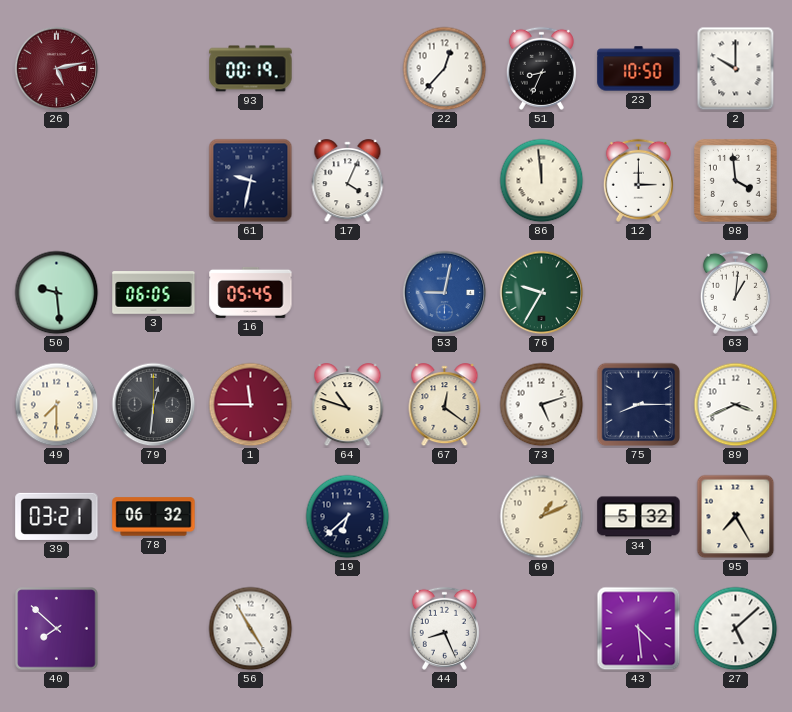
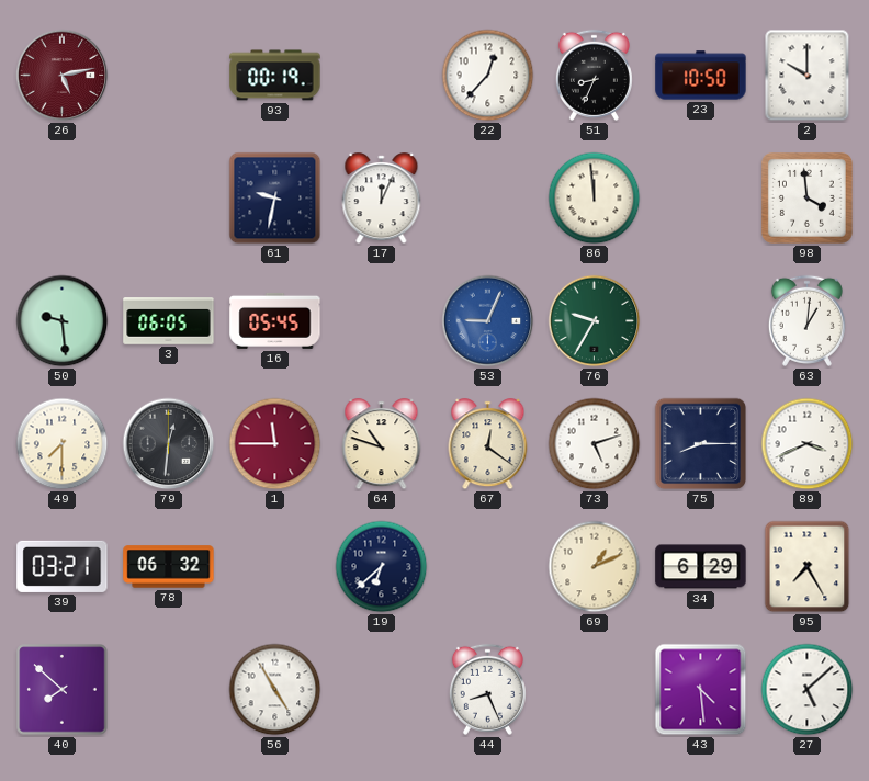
17: 4:04 -> 12:04
12: 3:00 -> none
53: 9:02 -> 9:04
34: 5:32 -> 6:29
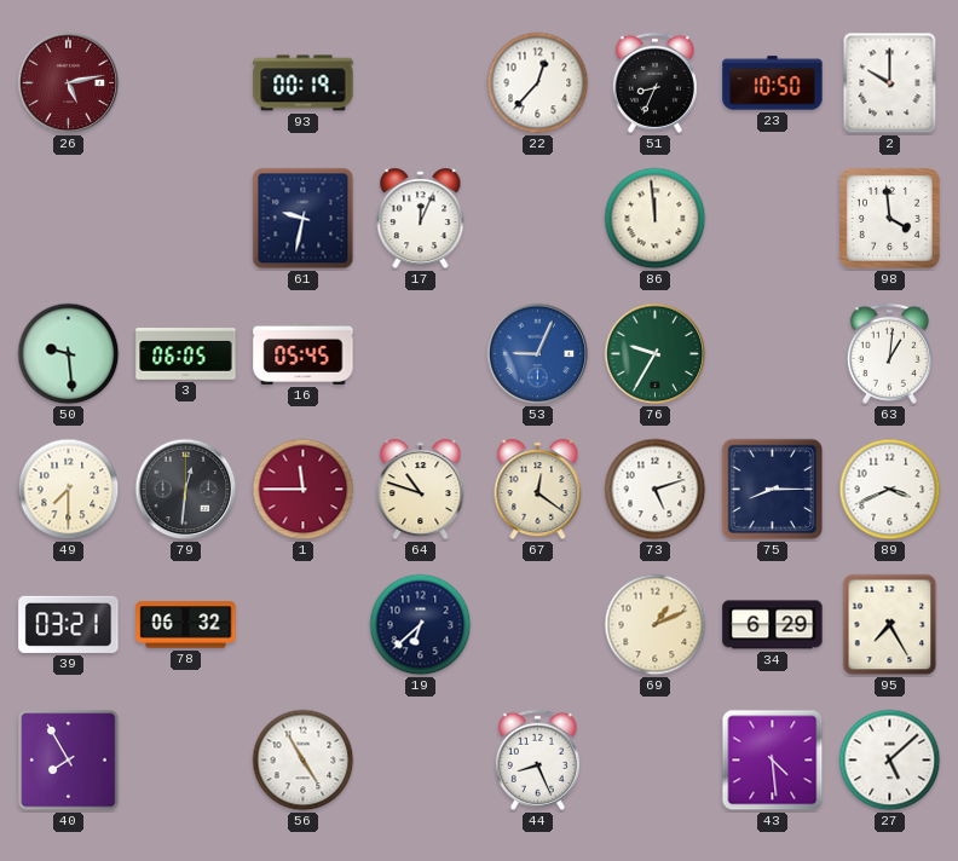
40: 7:52 -> 7:55
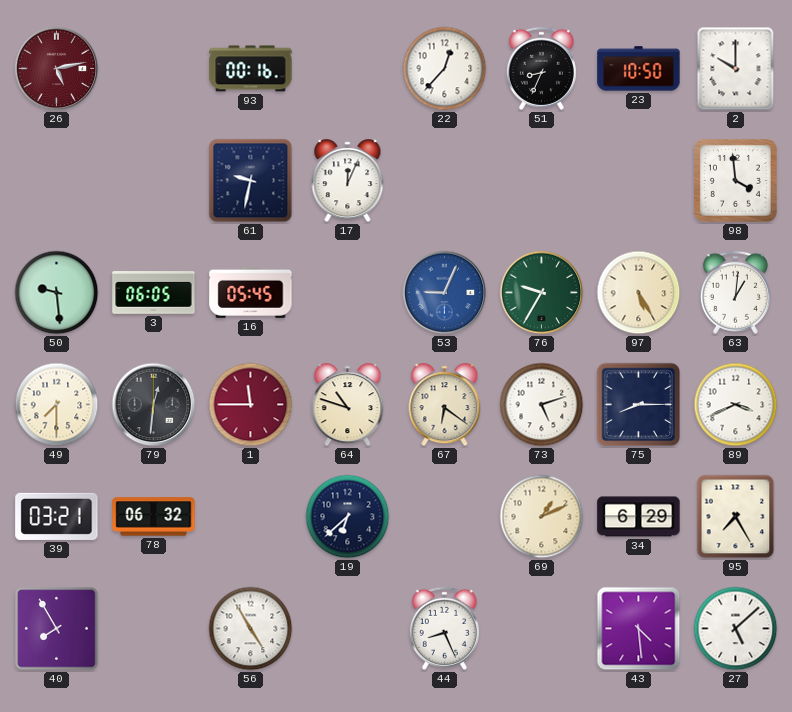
93: 00:19 -> 00:16
86: 11:59 -> none
97: none -> 5:25
67: 12:21 -> 6:21
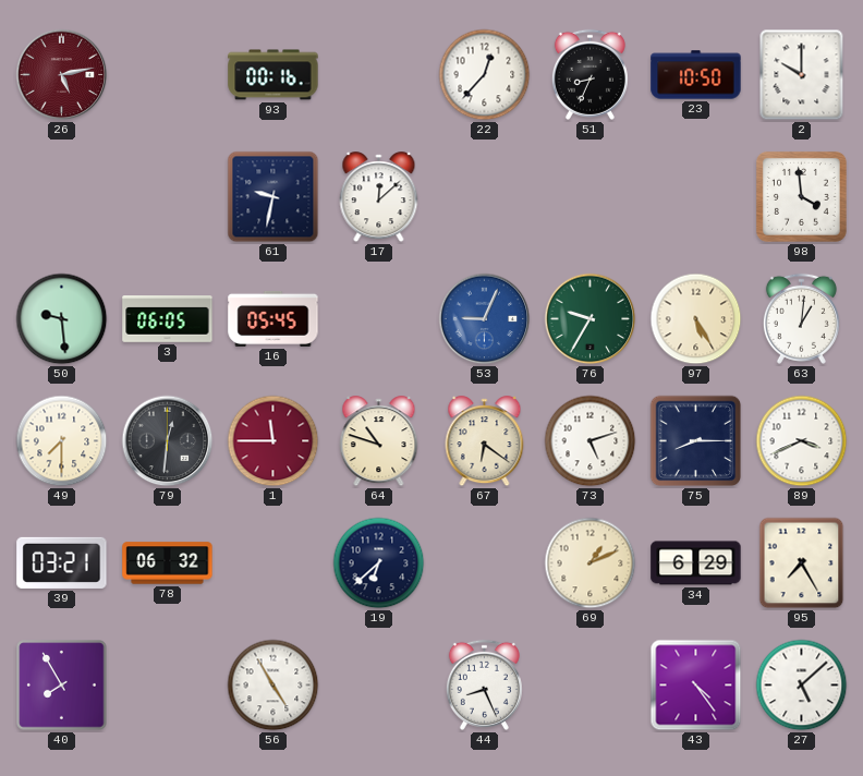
17: 12:04 -> 12:08
43: 4:29 -> 4:24
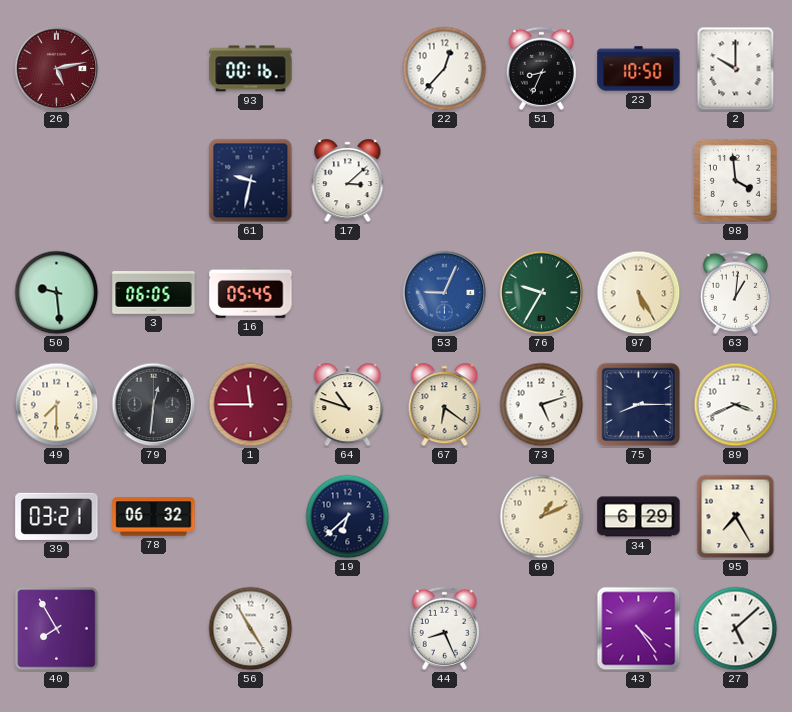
17: 12:08 -> 3:08
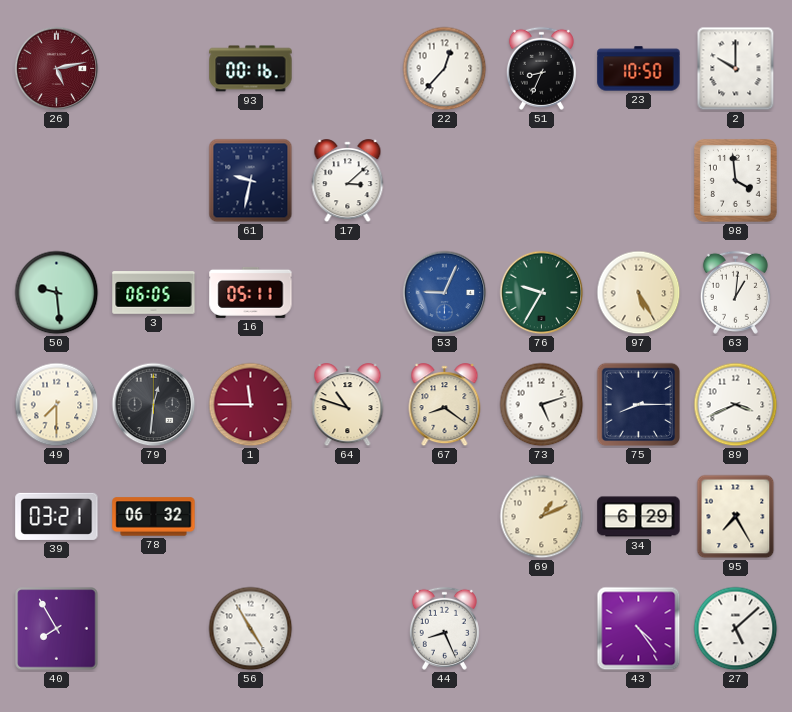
16: 05:45 -> 05:11
67: 6:21 -> 8:21
19: 6:38 -> none
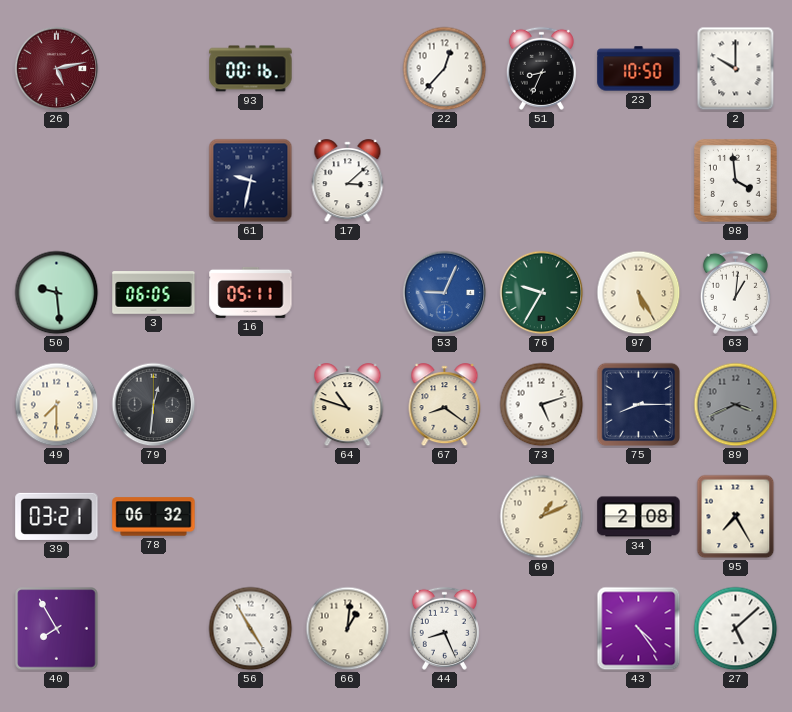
1: 11:45 -> none
89 dial: white -> grey
34: 6:29 -> 2:08
66: none -> 1:01
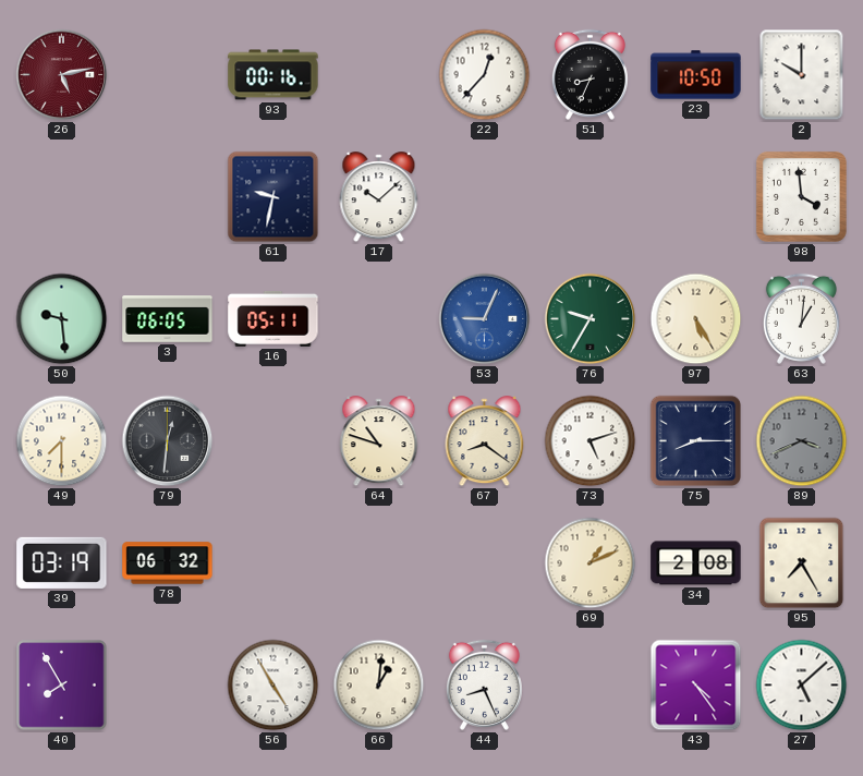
17: 3:08 -> 10:08
39: 03:21 -> 03:19
